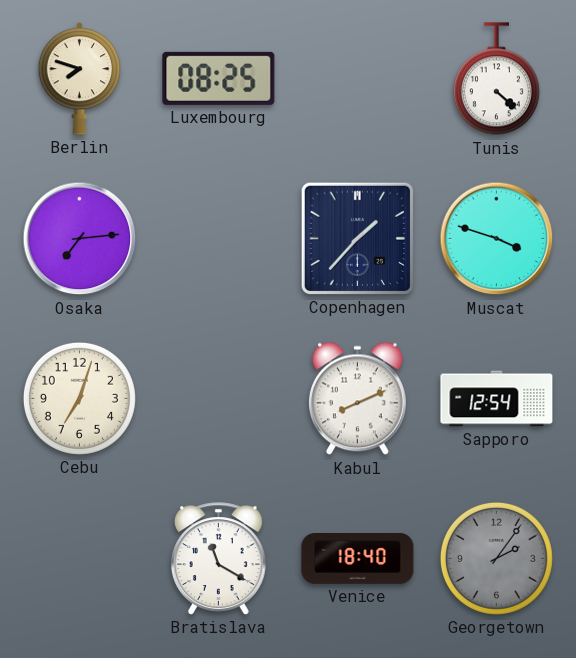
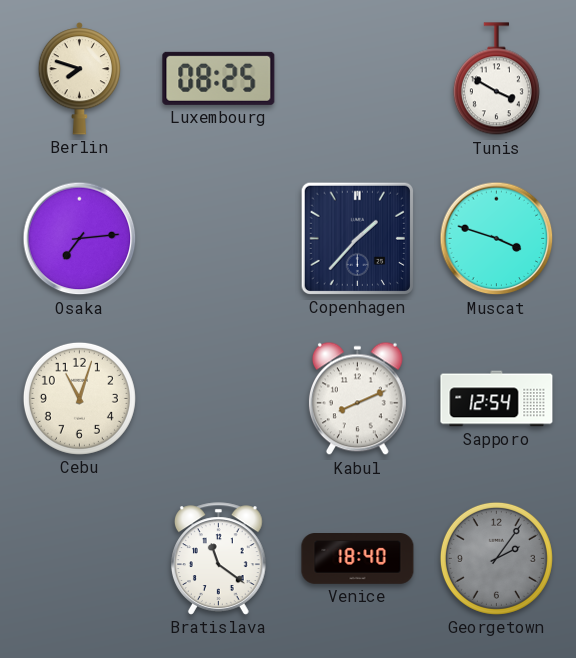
Tunis: 4:22 -> 3:50
Cebu: 7:03 -> 11:03
Bratislava: 11:20 -> 11:21
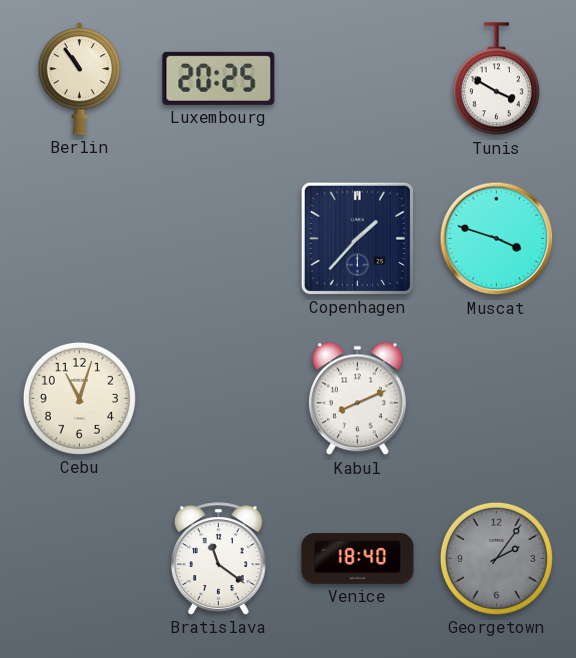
Berlin: 7:48 -> 10:54
Luxembourg: 08:25 -> 20:25
Osaka: 7:14 -> none
Sapporo: 12:54 -> none
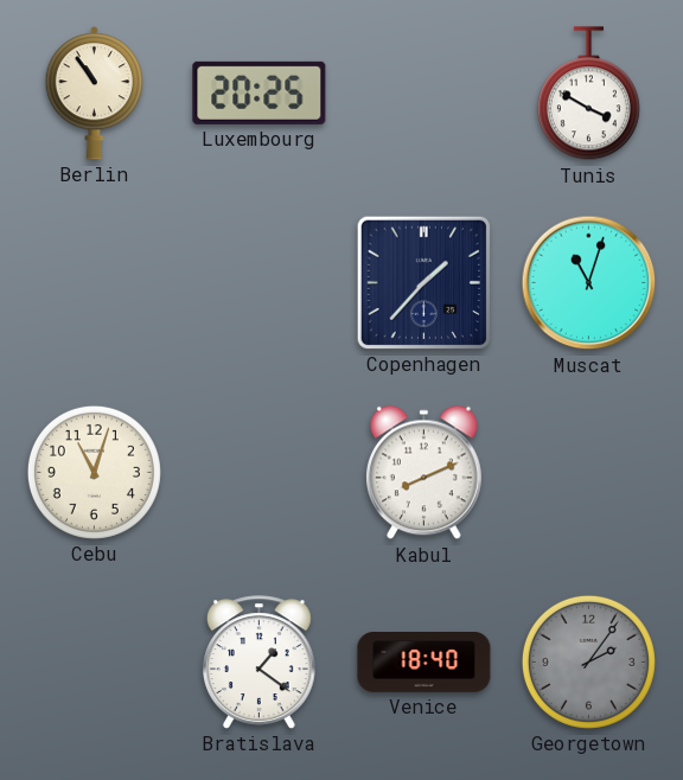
Muscat: 3:48 -> 11:03
Bratislava: 11:21 -> 1:21
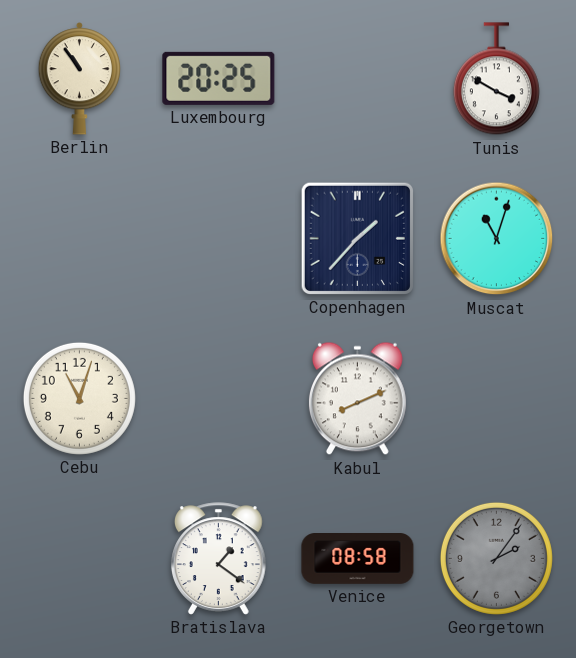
Venice: 18:40 -> 08:58
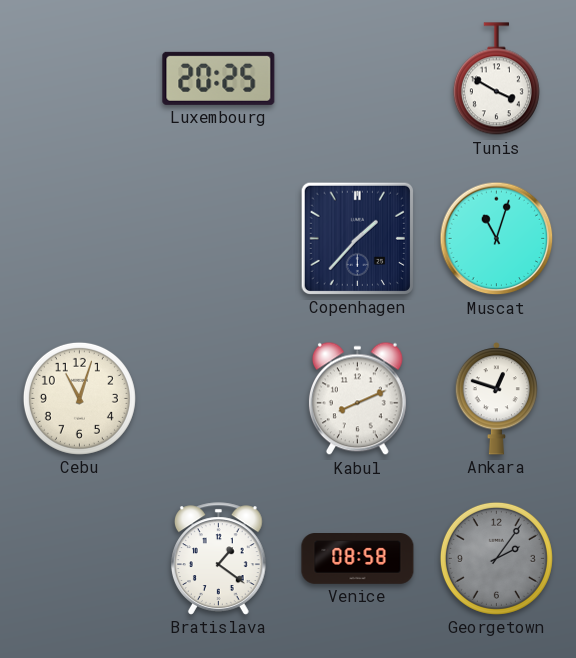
Berlin: 10:54 -> none
Ankara: none -> 12:48
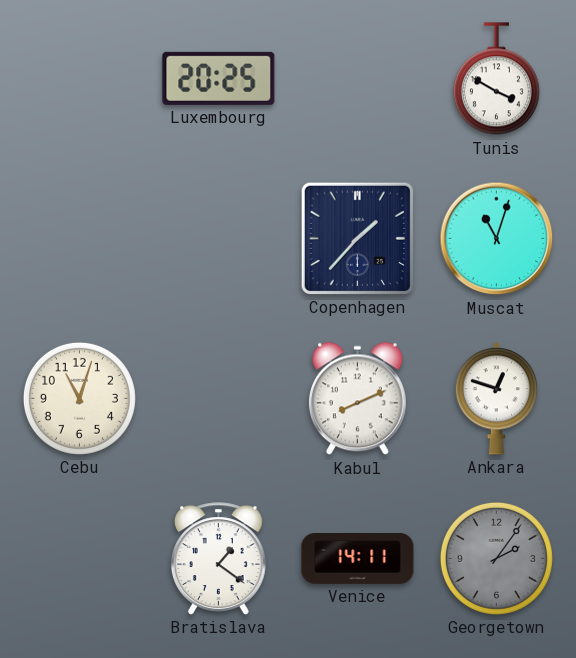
Venice: 08:58 -> 14:11
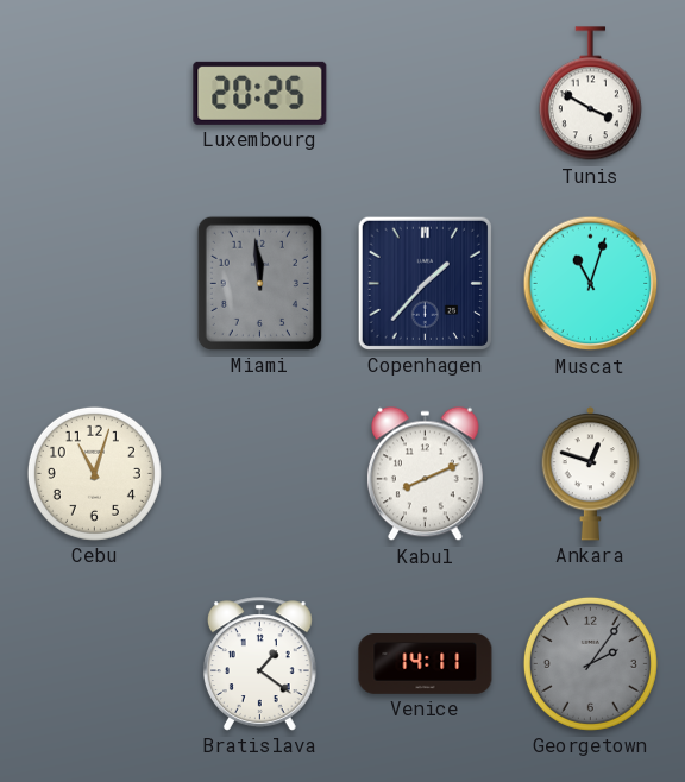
Miami: none -> 11:59
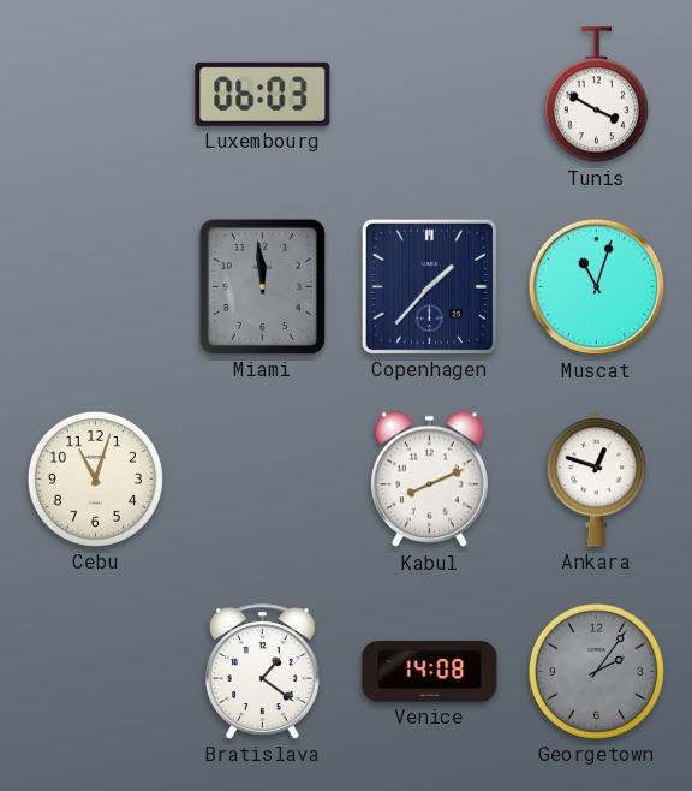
Luxembourg: 20:25 -> 06:03
Venice: 14:11 -> 14:08
